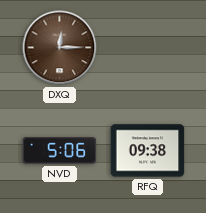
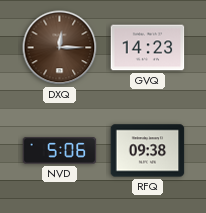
GVQ: none -> 14:23
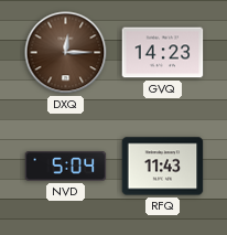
NVD: 5:06 -> 5:04
RFQ: 09:38 -> 11:43
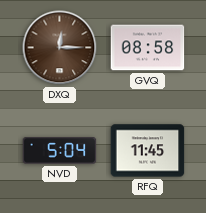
GVQ: 14:23 -> 08:58
RFQ: 11:43 -> 11:45
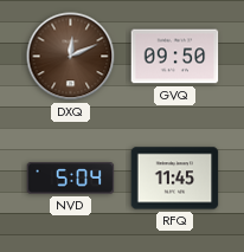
DXQ: 12:15 -> 12:11
GVQ: 08:58 -> 09:50
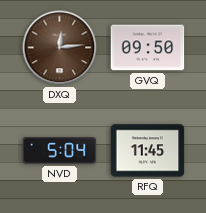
DXQ: 12:11 -> 12:14
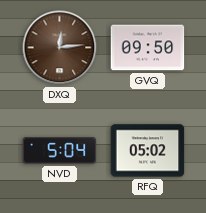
RFQ: 11:45 -> 05:02
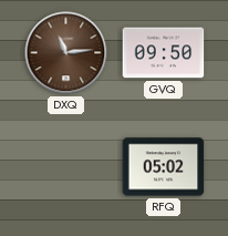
DXQ: 12:14 -> 11:14
NVD: 5:04 -> none
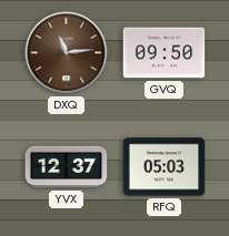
YVX: none -> 12:37
RFQ: 05:02 -> 05:03
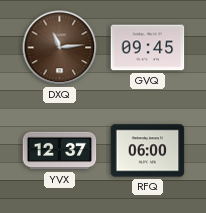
GVQ: 09:50 -> 09:45
RFQ: 05:03 -> 06:00
